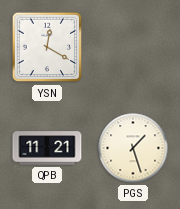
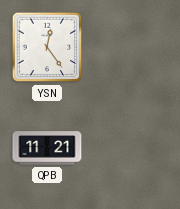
YSN: 12:20 -> 12:24
PGS: 1:27 -> none
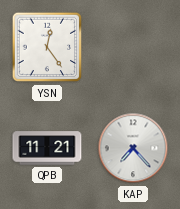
KAP: none -> 7:23
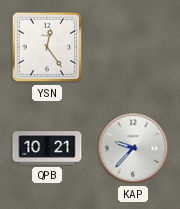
QPB: 11:21 -> 10:21
KAP: 7:23 -> 9:37
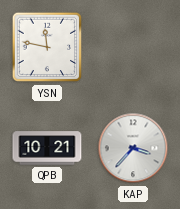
YSN: 12:24 -> 11:47
KAP: 9:37 -> 3:37
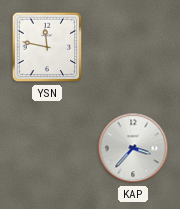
QPB: 10:21 -> none
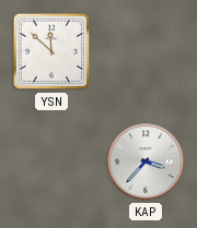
YSN: 11:47 -> 11:52
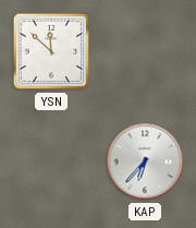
KAP: 3:37 -> 6:37
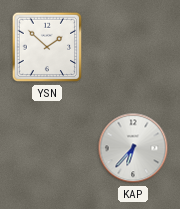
YSN: 11:52 -> 1:52
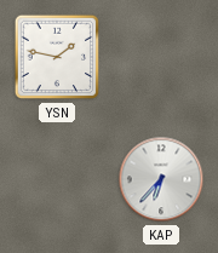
YSN: 1:52 -> 1:47
